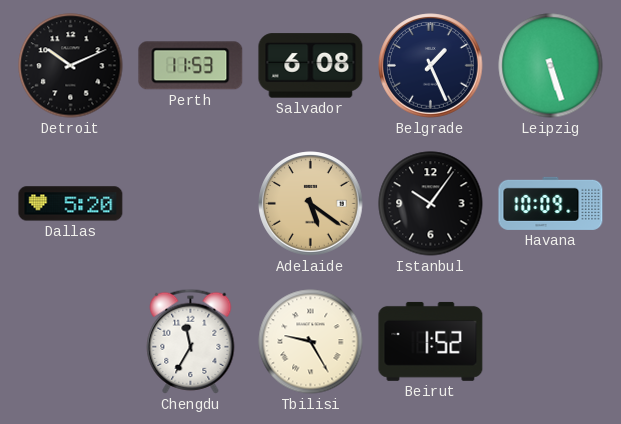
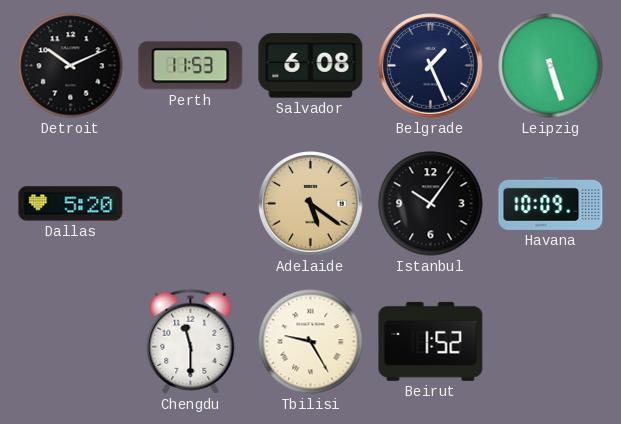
Chengdu: 11:35 -> 11:30
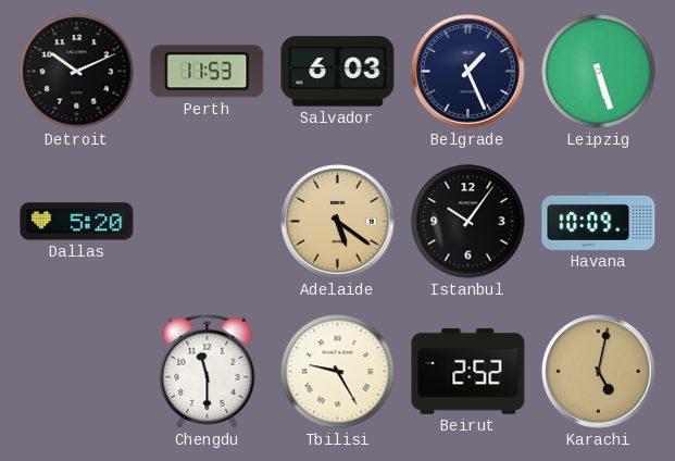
Salvador: 6:08 -> 6:03
Beirut: 1:52 -> 2:52
Karachi: none -> 5:02
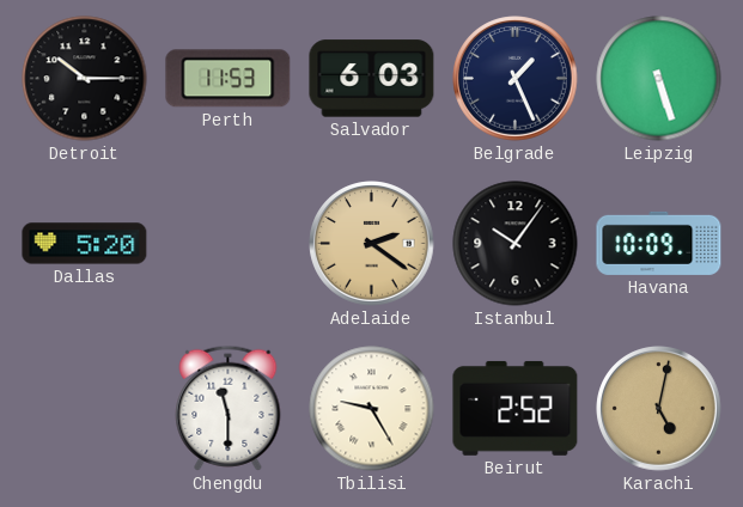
Detroit: 10:11 -> 10:15
Adelaide: 5:21 -> 2:21
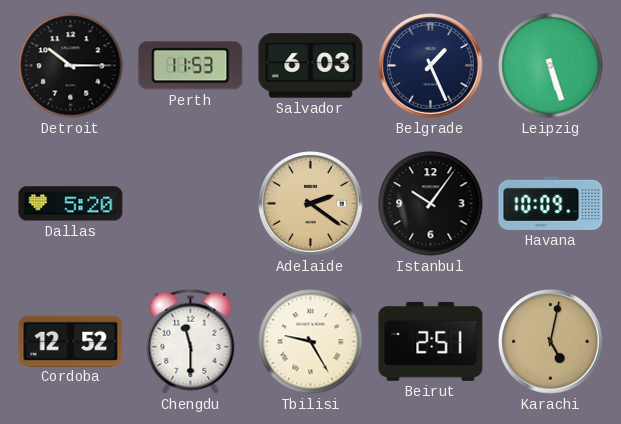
Cordoba: none -> 12:52
Beirut: 2:52 -> 2:51
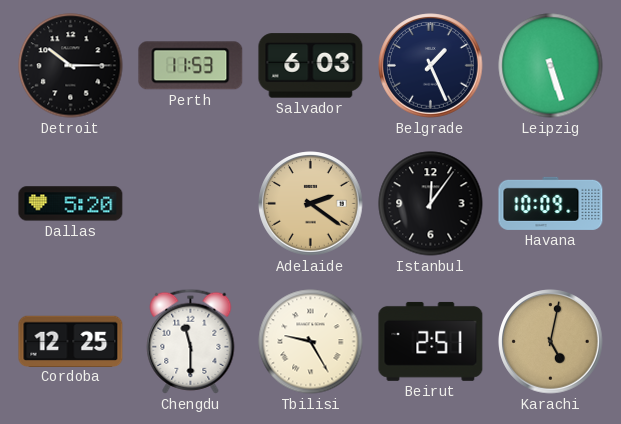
Istanbul: 10:06 -> 12:06
Cordoba: 12:52 -> 12:25
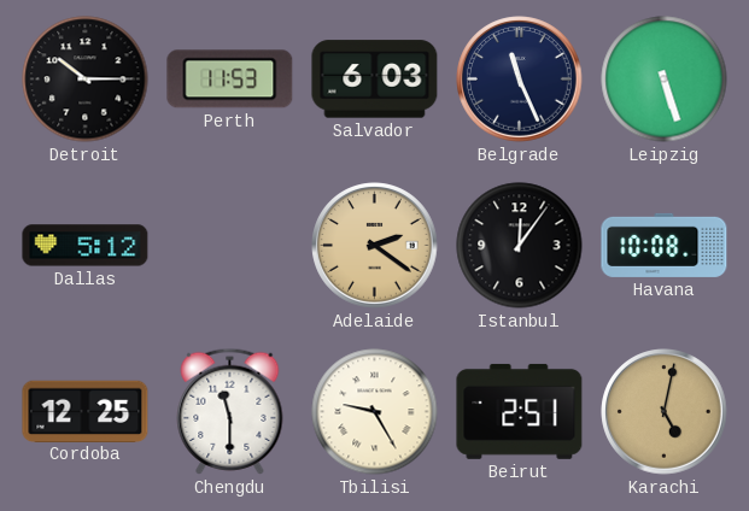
Belgrade: 1:26 -> 11:26
Dallas: 5:20 -> 5:12
Havana: 10:09 -> 10:08
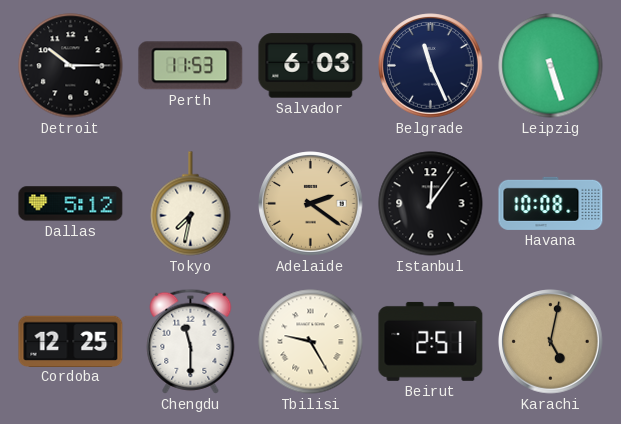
Tokyo: none -> 7:32
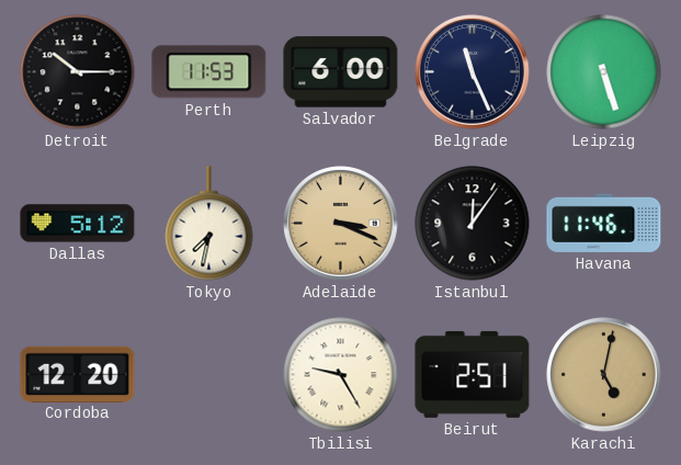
Salvador: 6:03 -> 6:00
Adelaide: 2:21 -> 3:19
Havana: 10:08 -> 11:46
Cordoba: 12:25 -> 12:20
Chengdu: 11:30 -> none
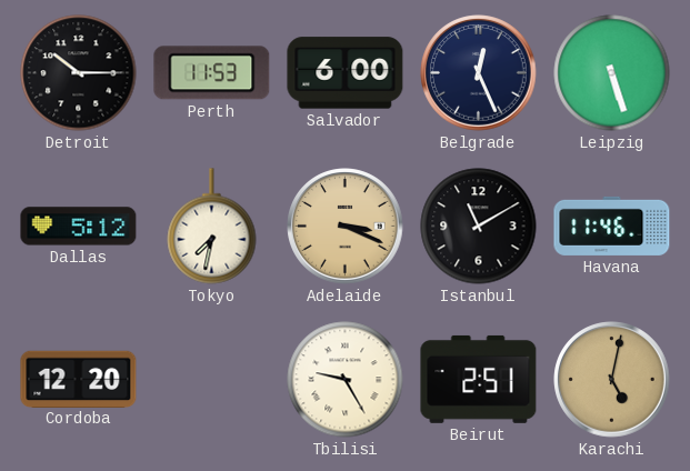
Belgrade: 11:26 -> 12:26
Istanbul: 12:06 -> 11:10
